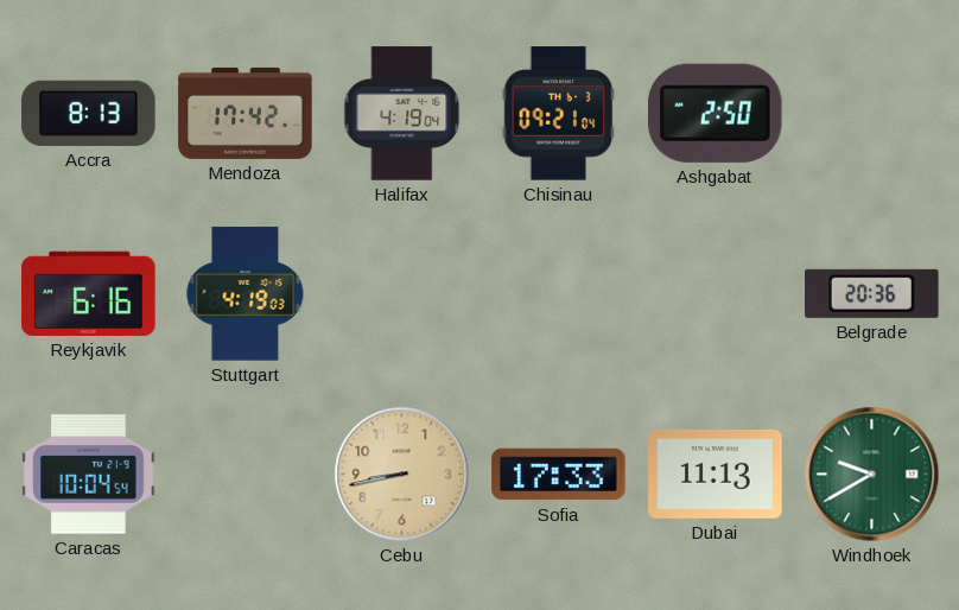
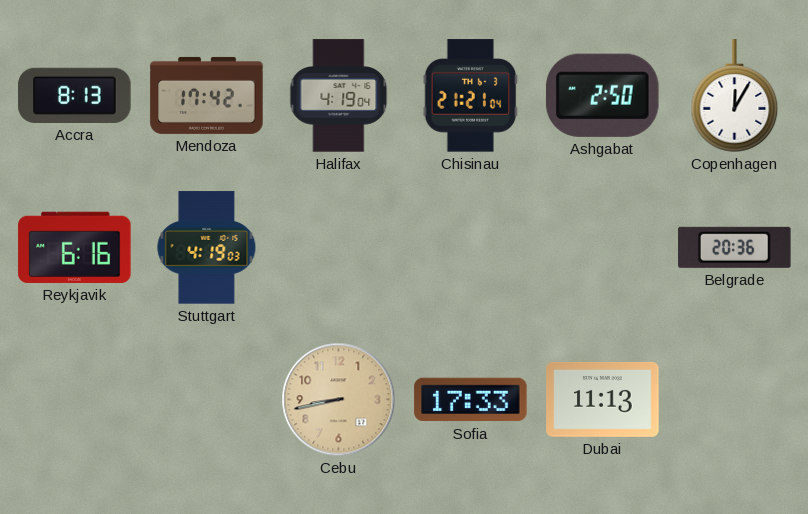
Chisinau: 09:21 -> 21:21
Copenhagen: none -> 12:05
Caracas: 10:04 -> none
Windhoek: 9:40 -> none
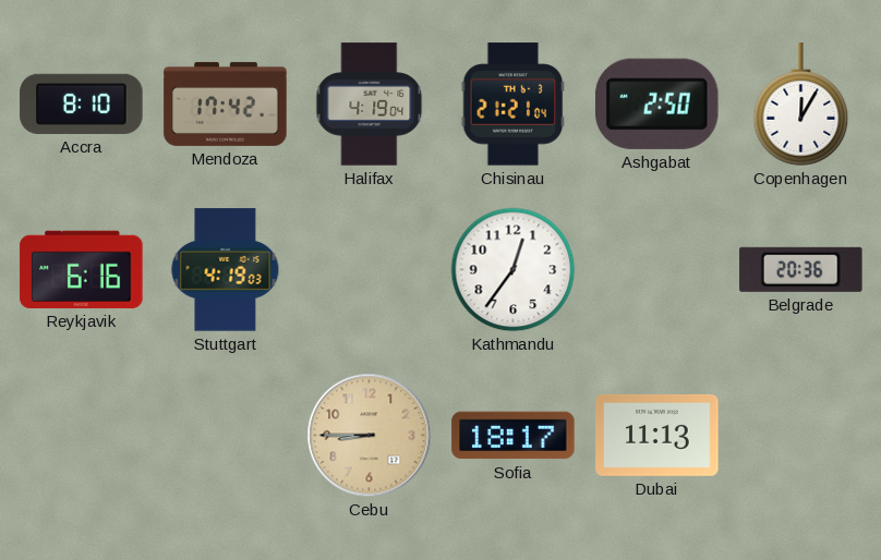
Accra: 8:13 -> 8:10
Kathmandu: none -> 12:36
Cebu: 8:43 -> 8:45
Sofia: 17:33 -> 18:17
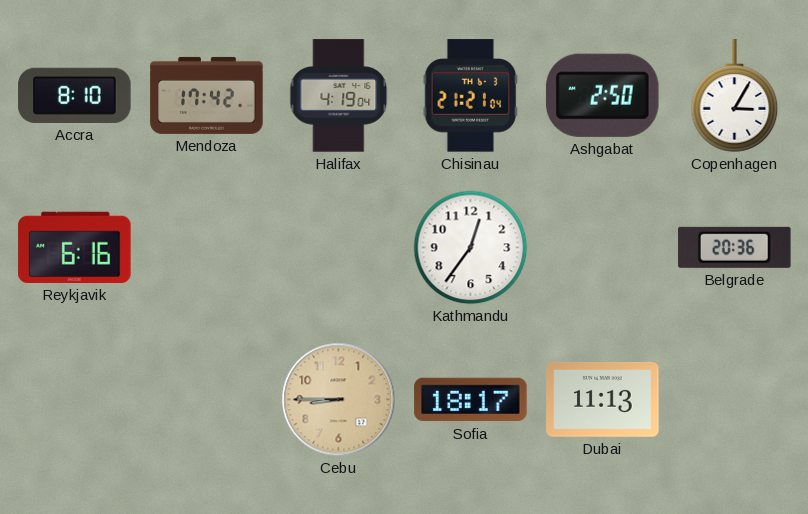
Copenhagen: 12:05 -> 3:05
Stuttgart: 4:19 -> none
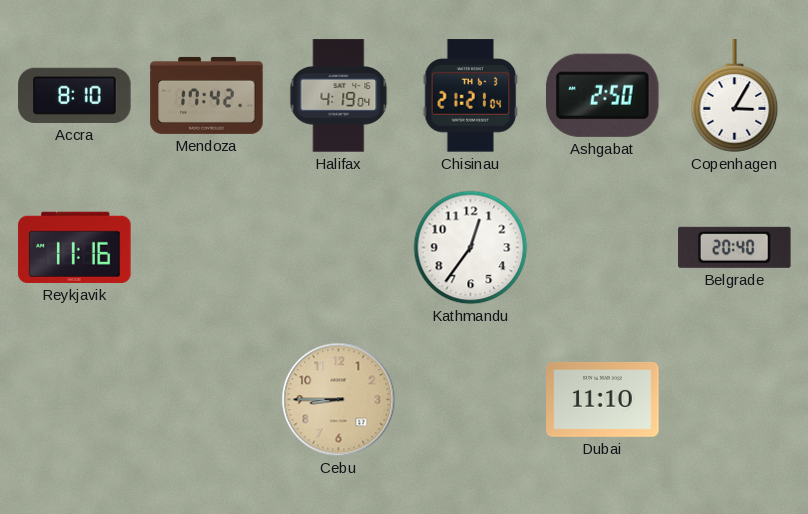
Reykjavik: 6:16 -> 11:16
Belgrade: 20:36 -> 20:40
Sofia: 18:17 -> none
Dubai: 11:13 -> 11:10
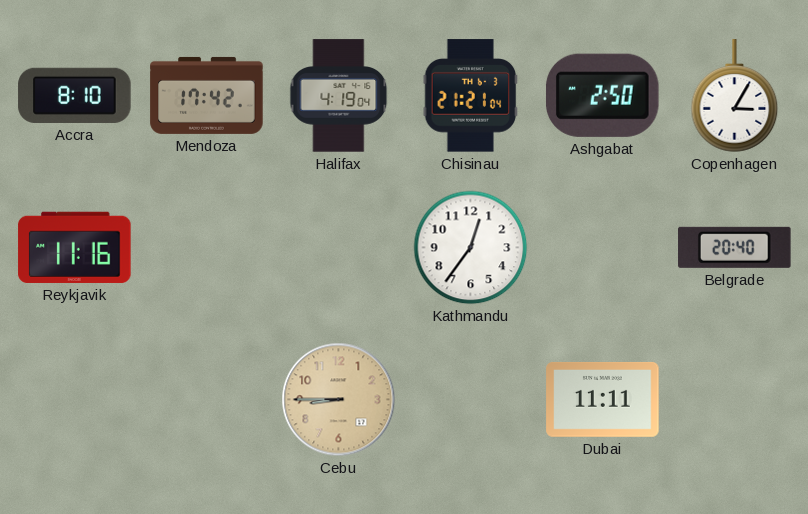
Dubai: 11:10 -> 11:11
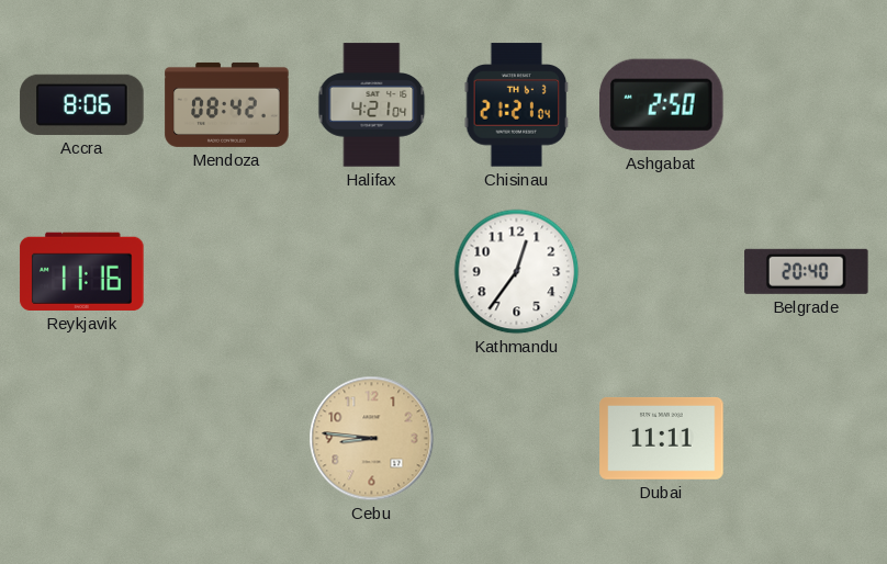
Accra: 8:10 -> 8:06
Mendoza: 17:42 -> 08:42
Halifax: 4:19 -> 4:21
Copenhagen: 3:05 -> none
Cebu: 8:45 -> 8:46
